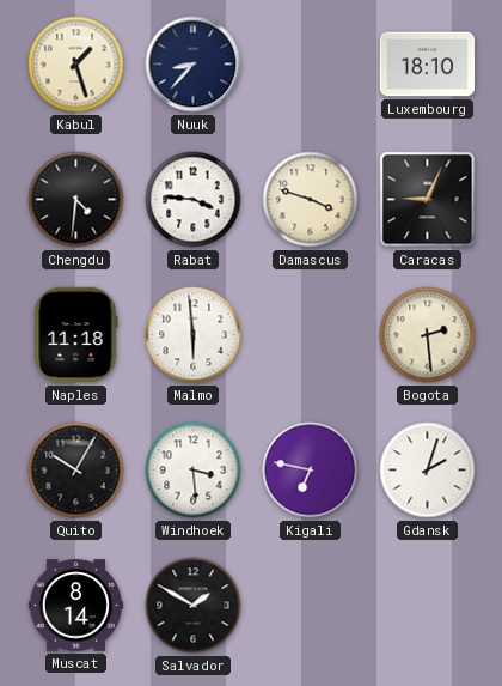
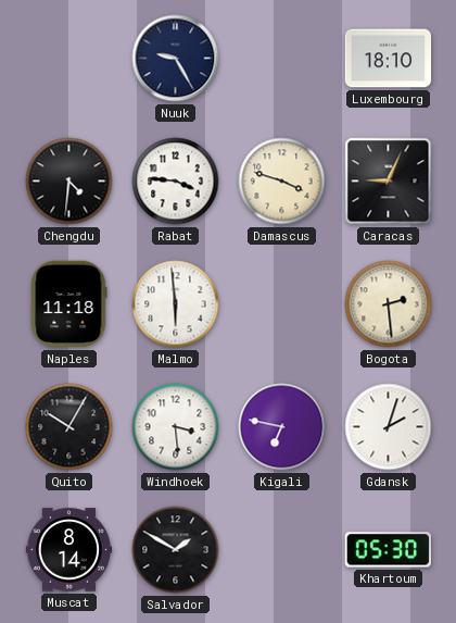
Kabul: 1:27 -> none
Nuuk: 8:37 -> 9:25
Khartoum: none -> 05:30
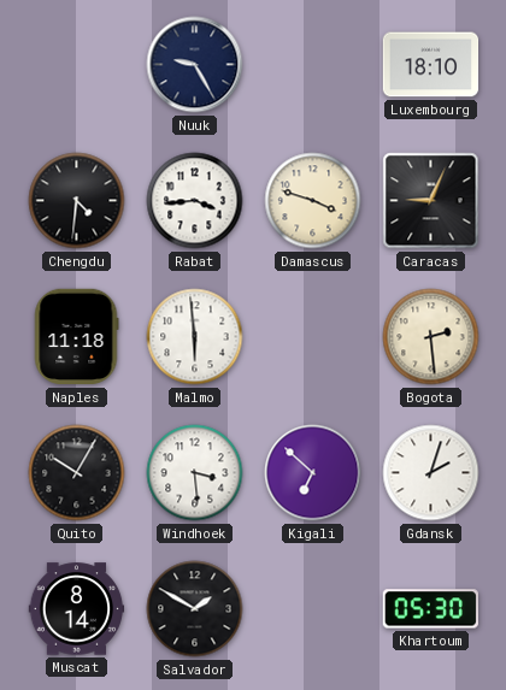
Rabat: 3:46 -> 3:44
Kigali: 6:47 -> 6:52
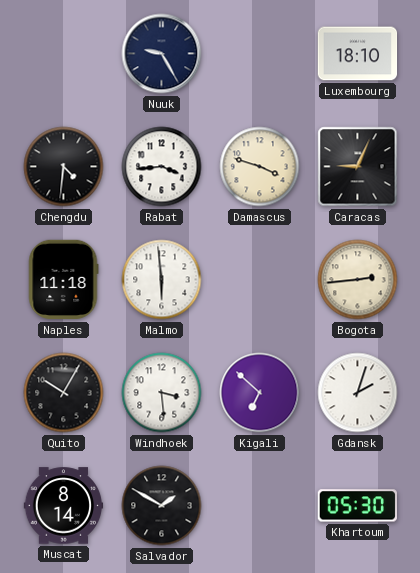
Bogota: 2:29 -> 2:44
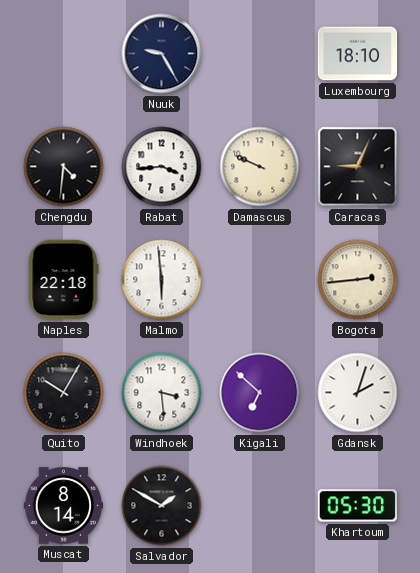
Damascus: 3:48 -> 9:49
Naples: 11:18 -> 22:18
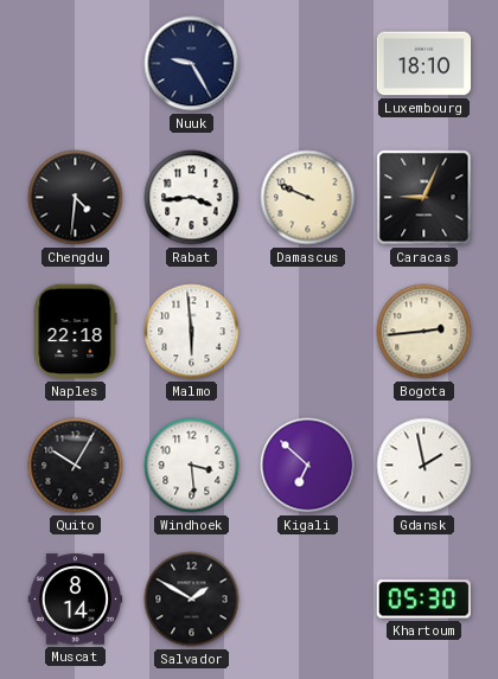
Gdansk: 2:03 -> 1:58
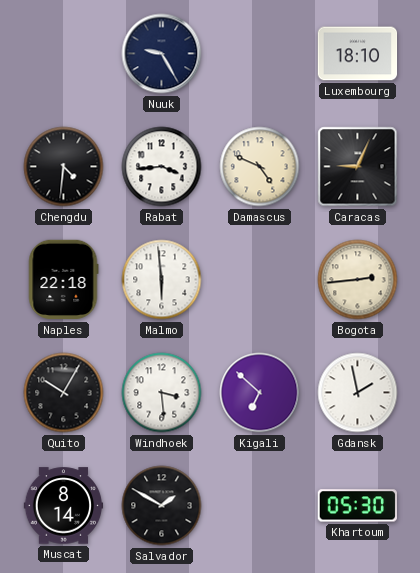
Damascus: 9:49 -> 4:49
